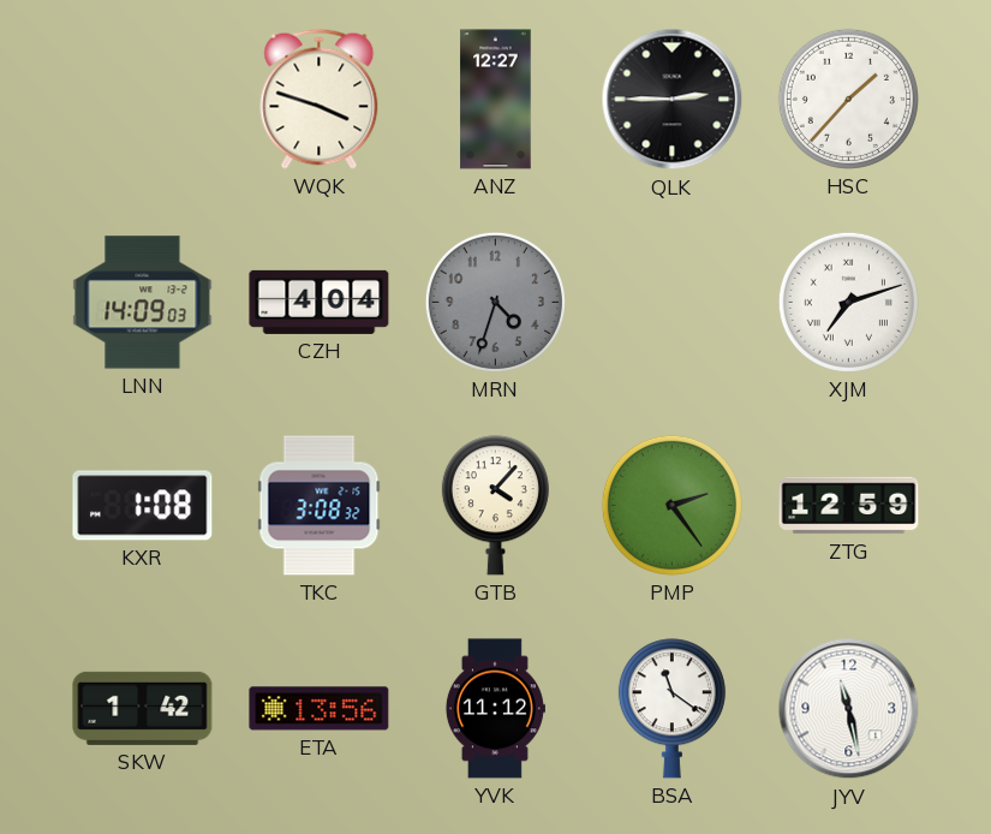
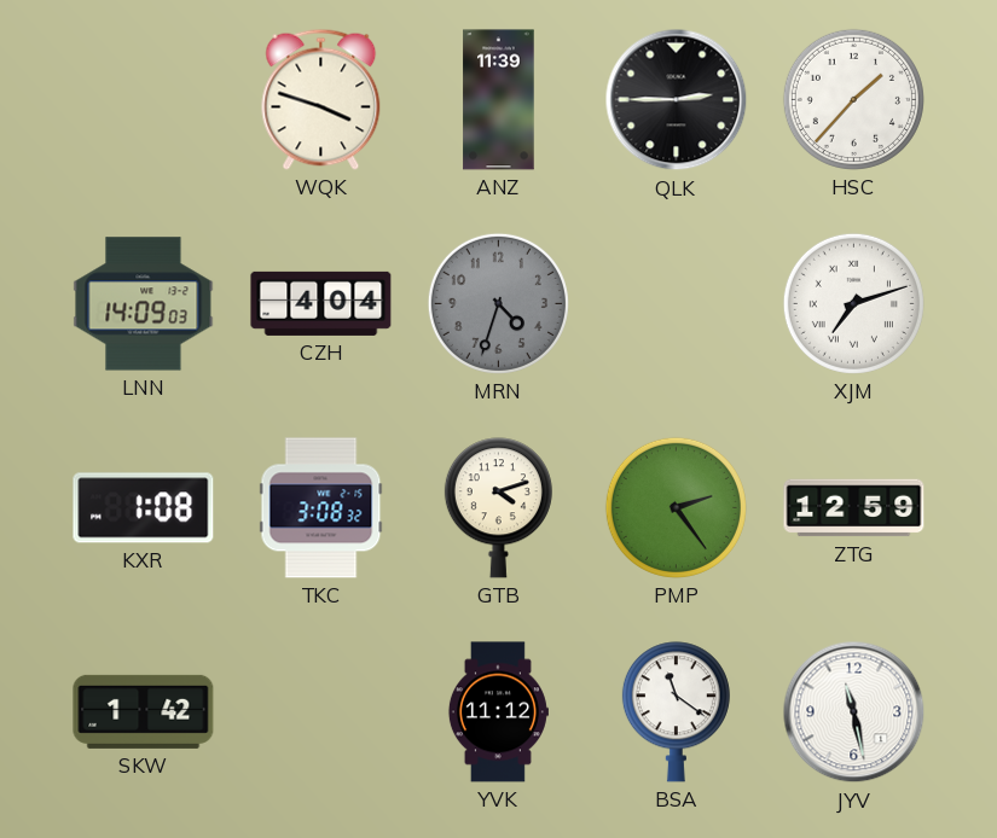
ANZ: 12:27 -> 11:39
GTB: 4:07 -> 4:12
ETA: 13:56 -> none
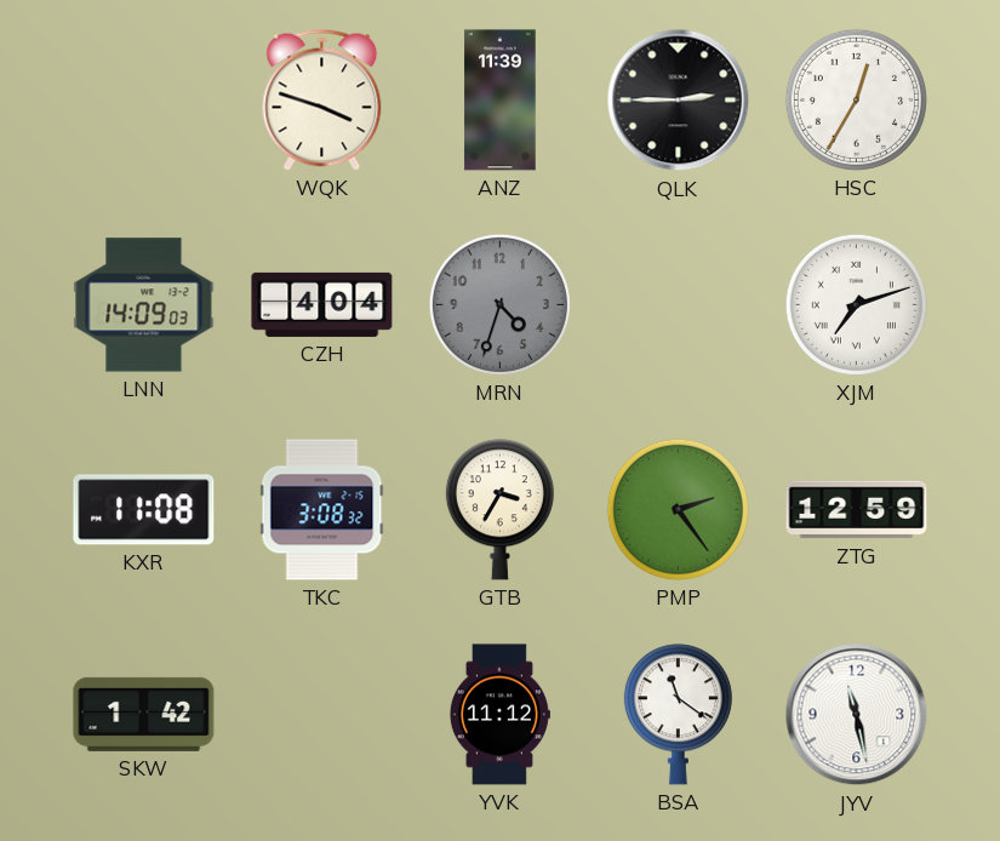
HSC: 1:37 -> 12:35
KXR: 1:08 -> 11:08
GTB: 4:12 -> 3:35
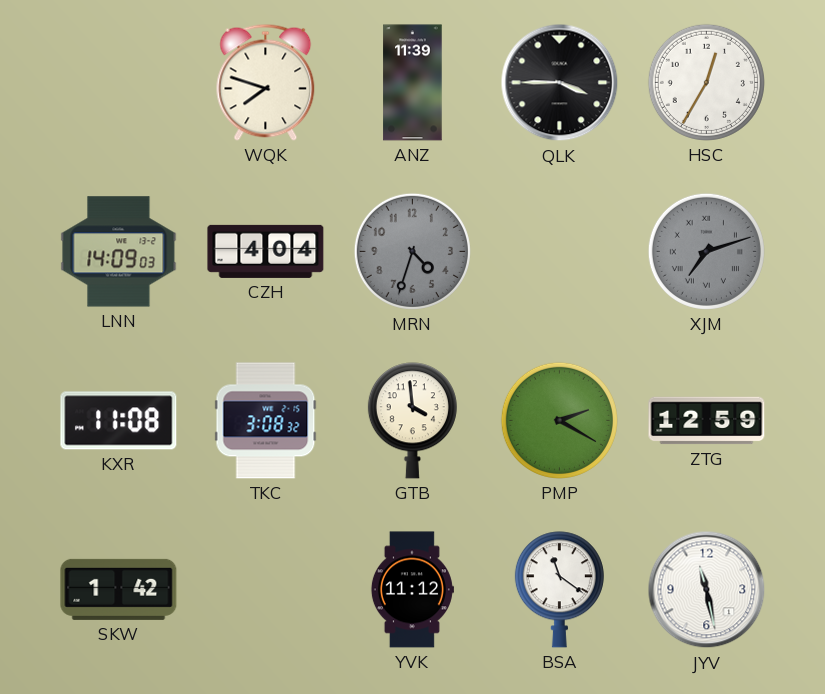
WQK: 3:48 -> 7:48
QLK: 2:45 -> 3:45
XJM dial: white -> grey
GTB: 3:35 -> 3:59
PMP: 2:24 -> 2:20
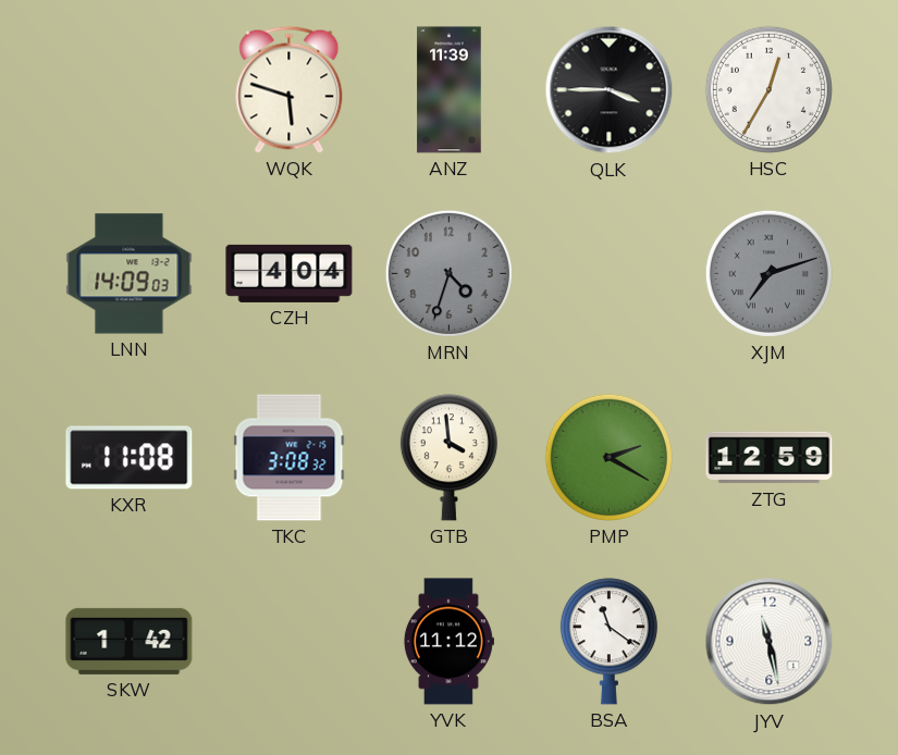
WQK: 7:48 -> 5:48
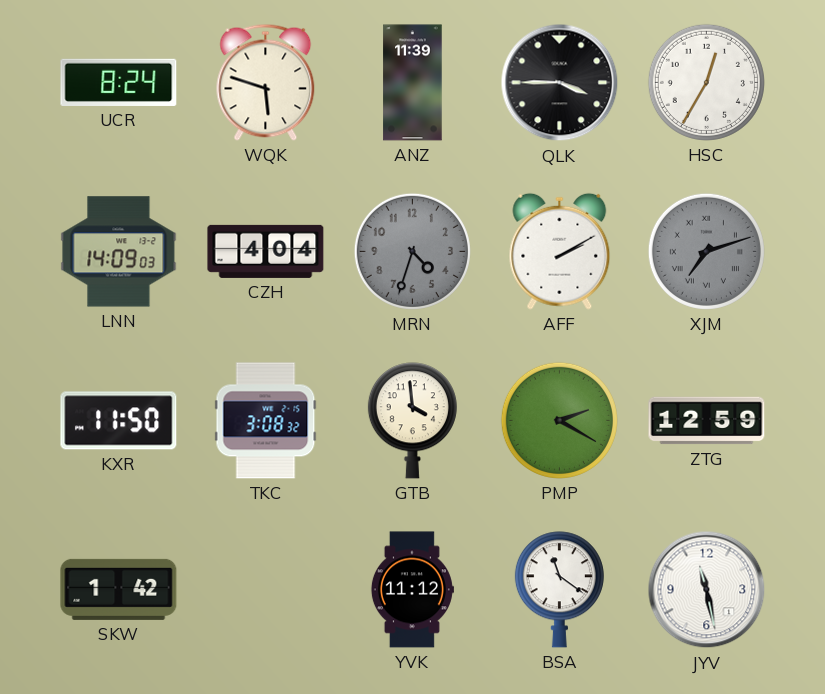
UCR: none -> 8:24
AFF: none -> 2:10
KXR: 11:08 -> 11:50
